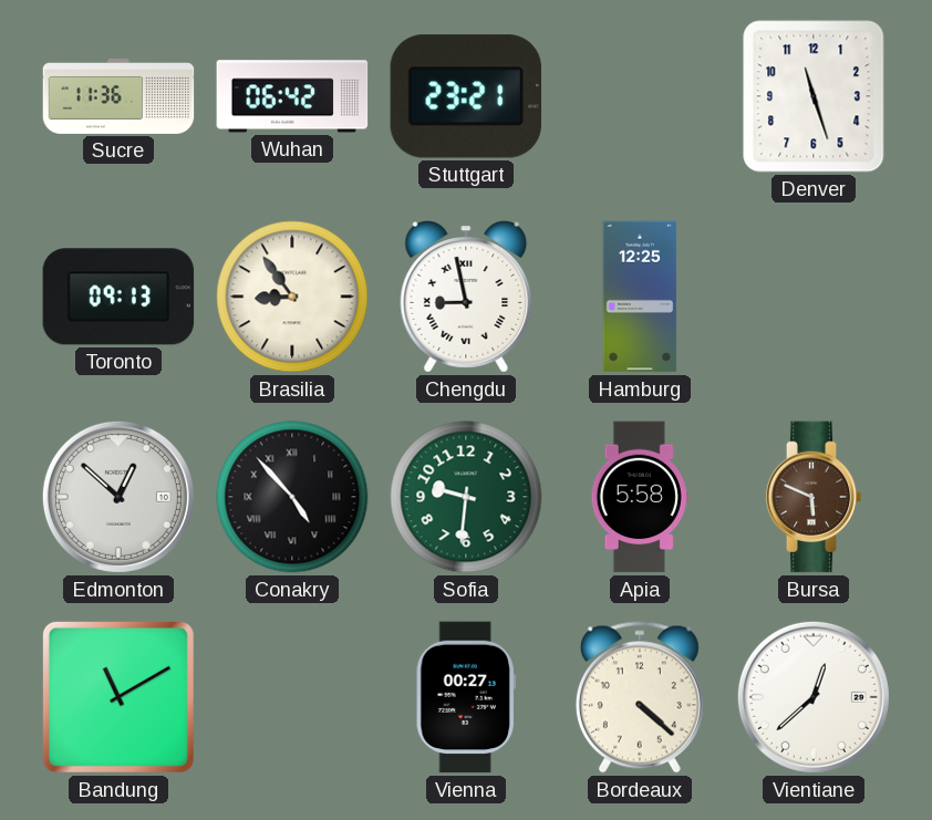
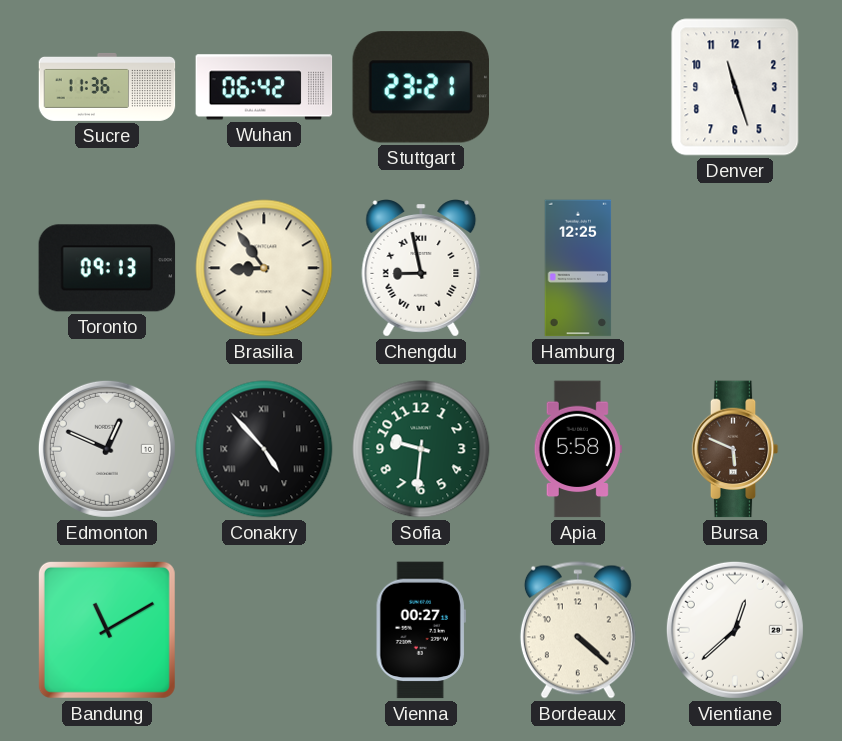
Edmonton: 12:52 -> 12:49
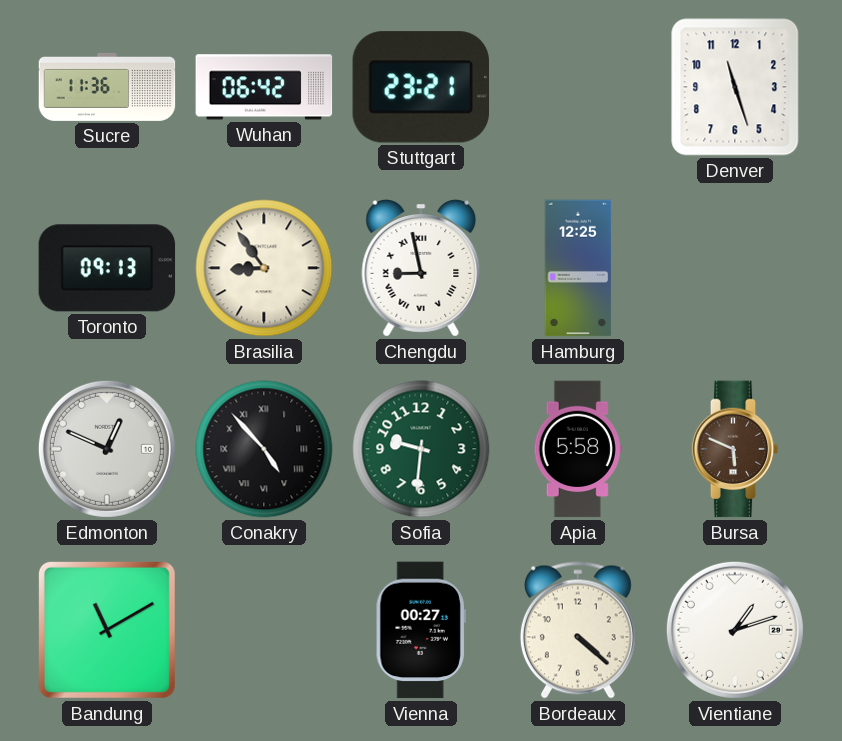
Vientiane: 12:38 -> 1:12
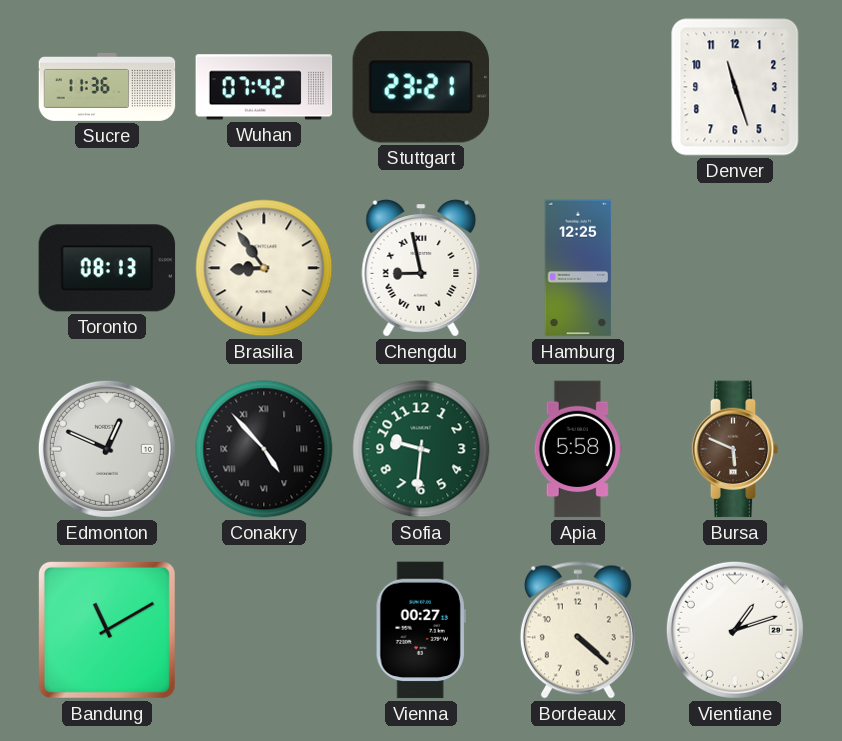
Wuhan: 06:42 -> 07:42
Toronto: 09:13 -> 08:13
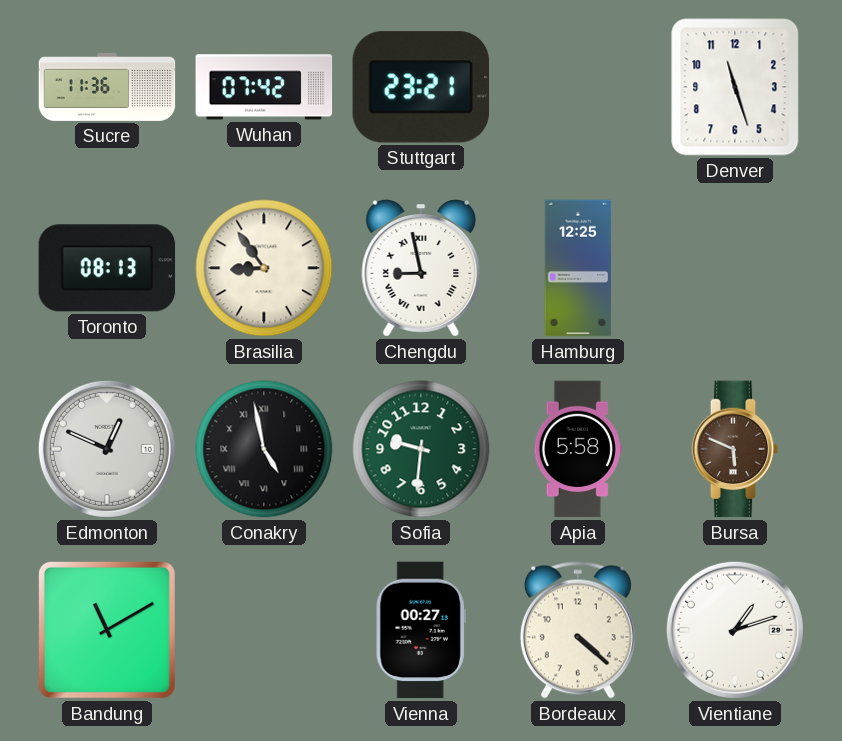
Conakry: 4:53 -> 4:58
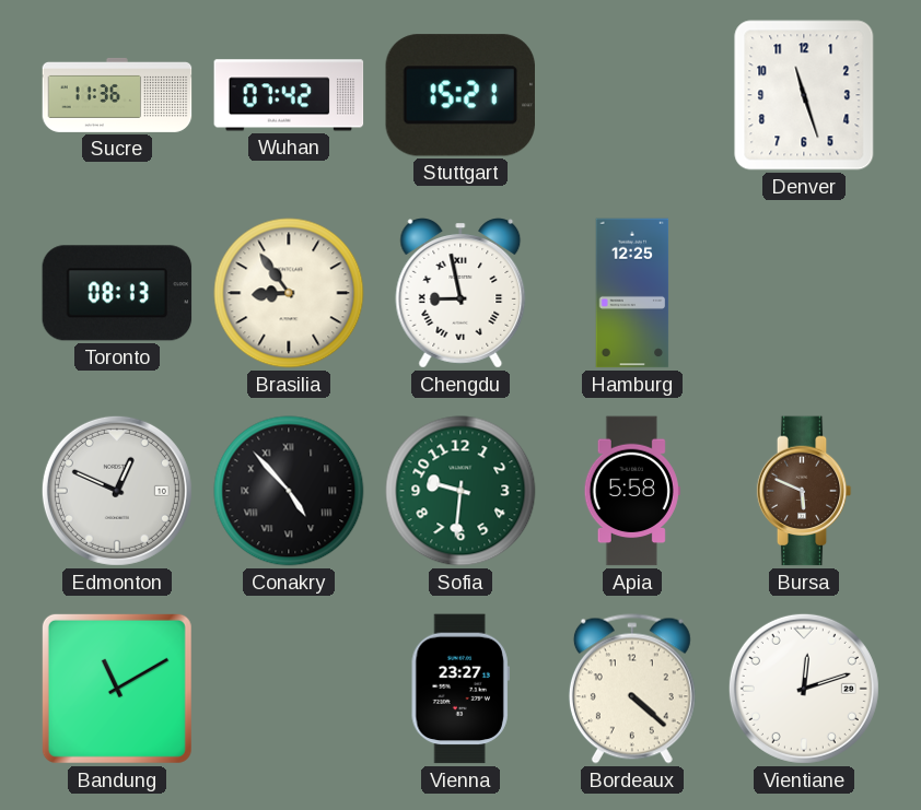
Stuttgart: 23:21 -> 15:21
Conakry: 4:58 -> 4:53
Vienna: 00:27 -> 23:27
Vientiane: 1:12 -> 12:12
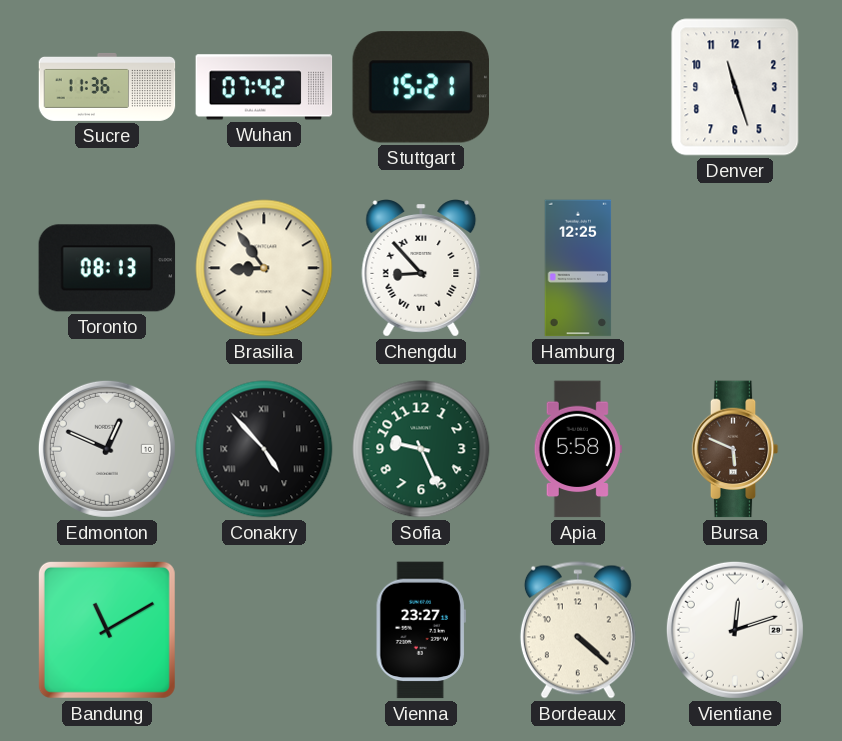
Chengdu: 8:58 -> 8:53
Sofia: 9:31 -> 9:26
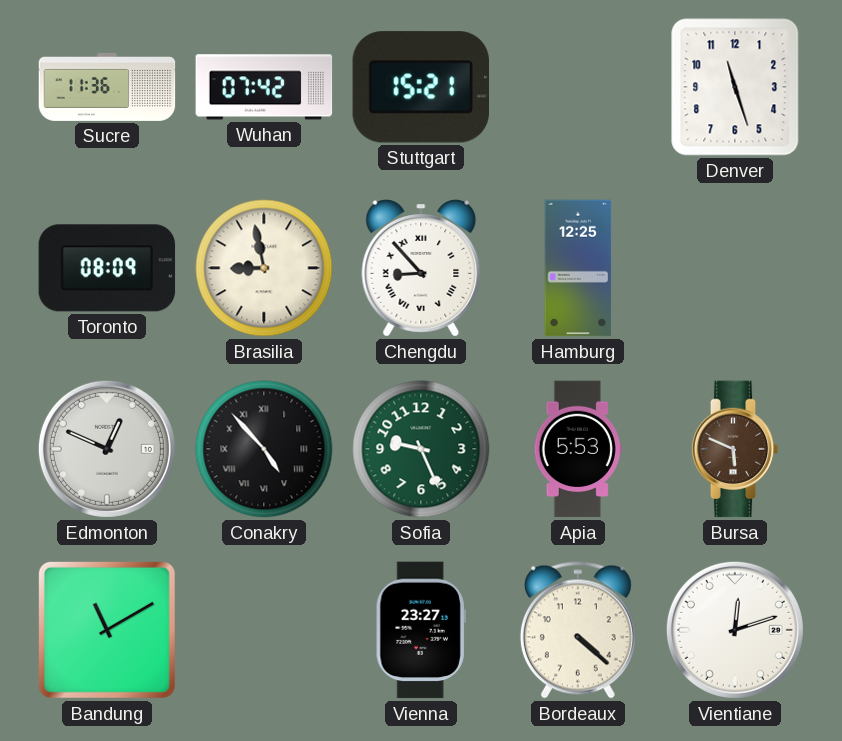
Toronto: 08:13 -> 08:09
Brasilia: 8:54 -> 8:58
Apia: 5:58 -> 5:53
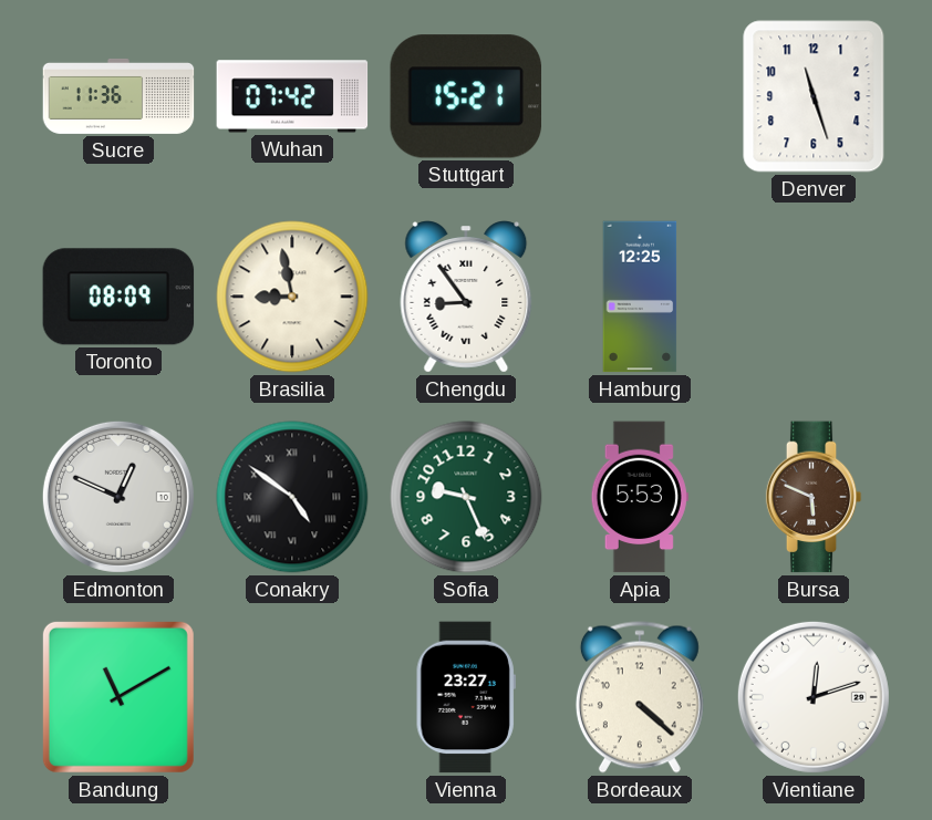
Chengdu: 8:53 -> 8:54
Conakry: 4:53 -> 4:51
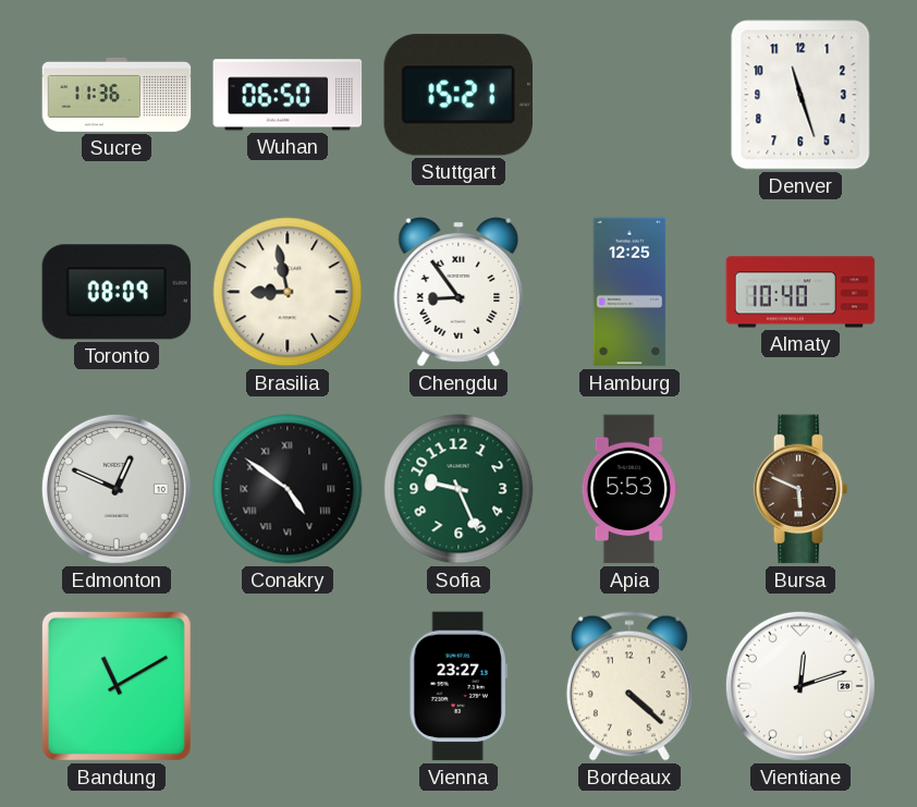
Wuhan: 07:42 -> 06:50
Almaty: none -> 10:40
